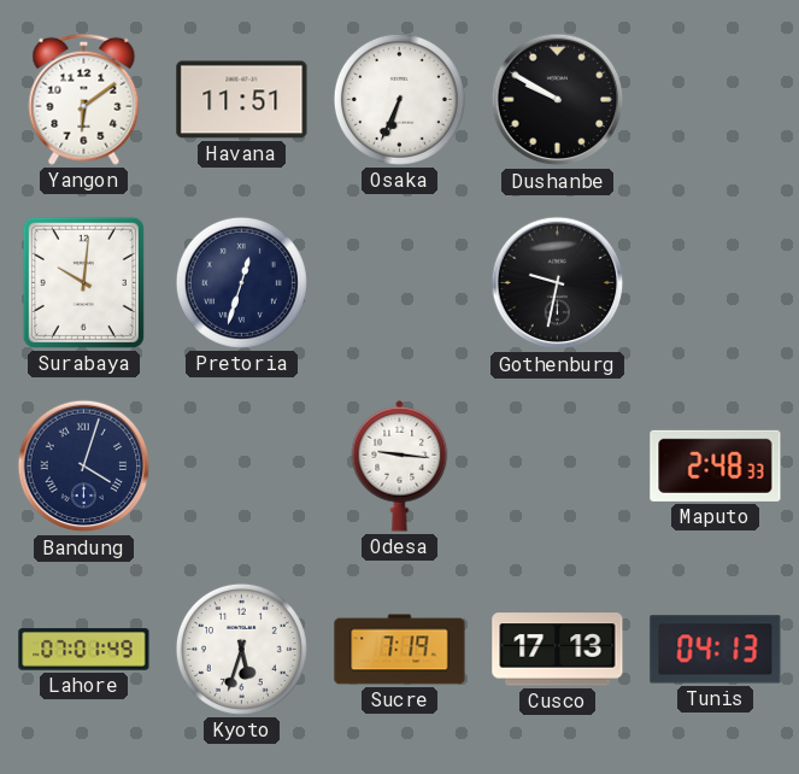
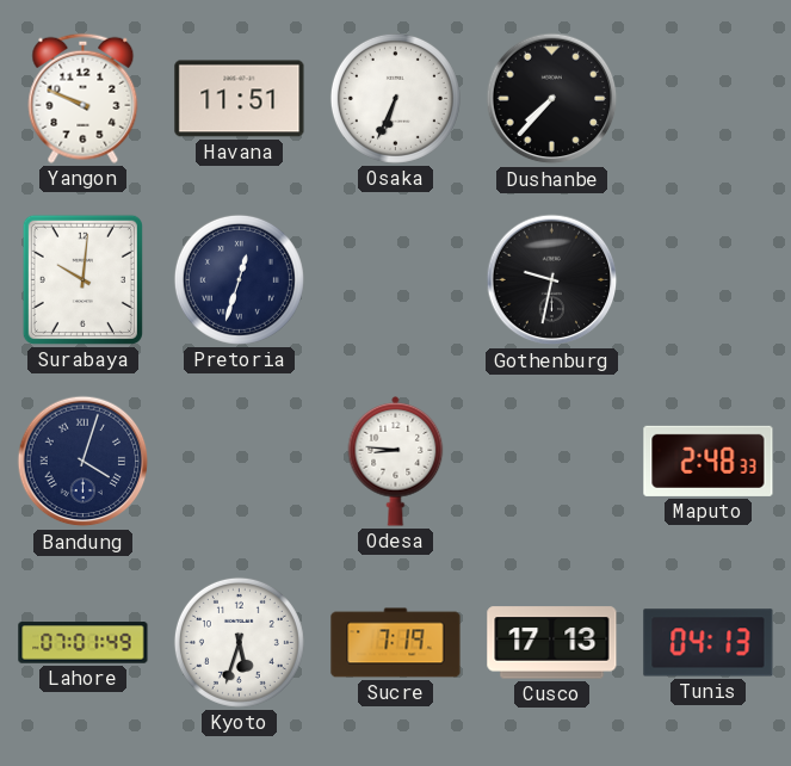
Yangon: 6:09 -> 9:49
Dushanbe: 9:50 -> 7:37
Odesa: 9:16 -> 8:46
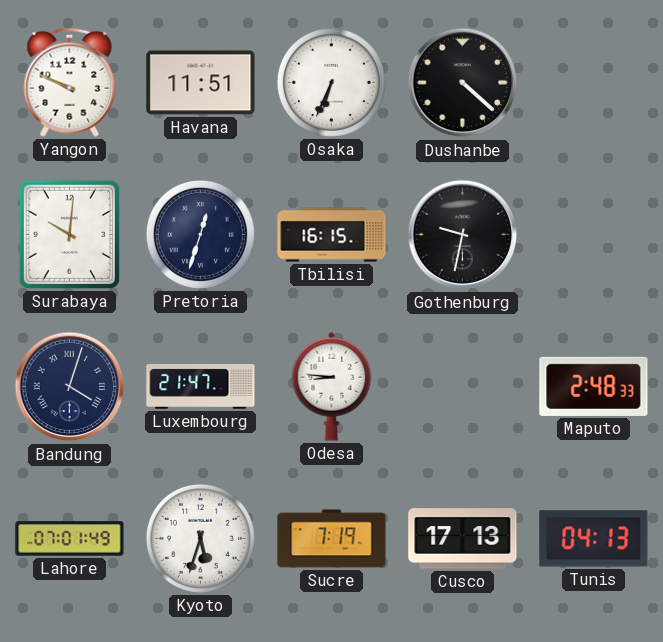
Dushanbe: 7:37 -> 4:22
Tbilisi: none -> 16:15
Luxembourg: none -> 21:47
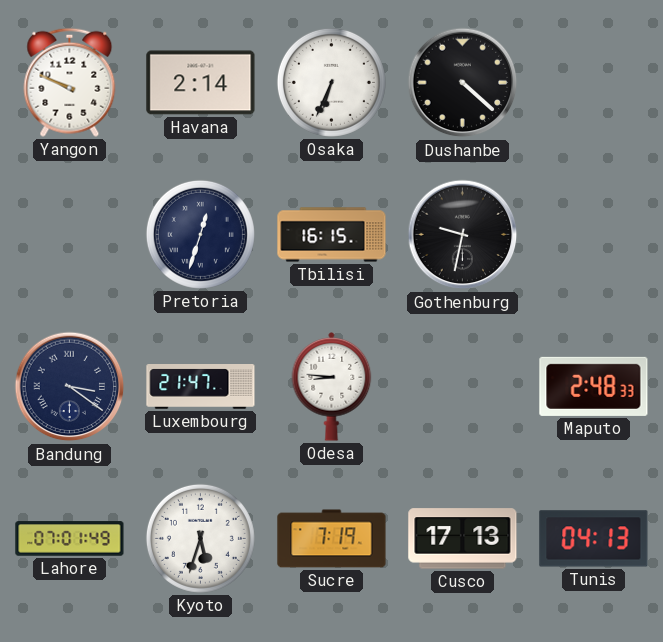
Havana: 11:51 -> 2:14
Surabaya: 10:01 -> none
Bandung: 4:03 -> 3:21
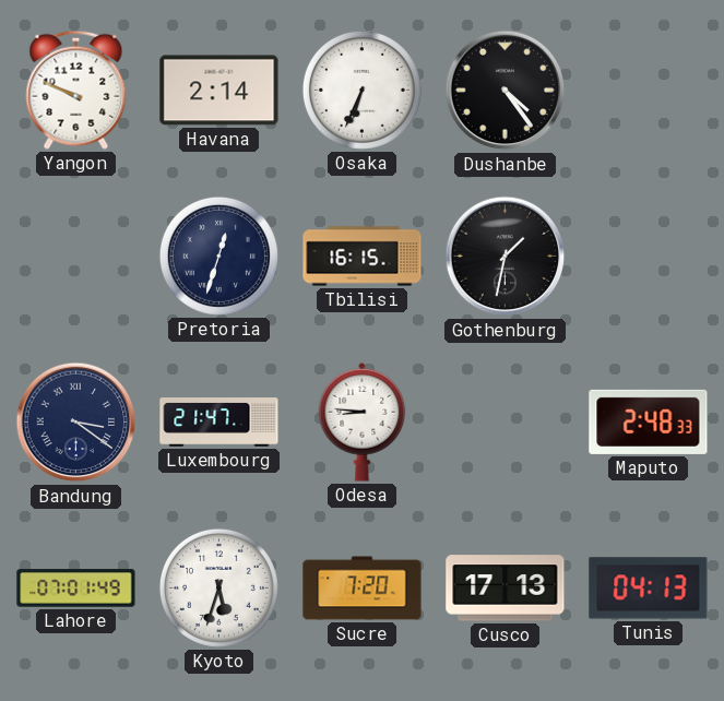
Dushanbe: 4:22 -> 4:24
Gothenburg: 9:32 -> 1:32
Sucre: 7:19 -> 7:20
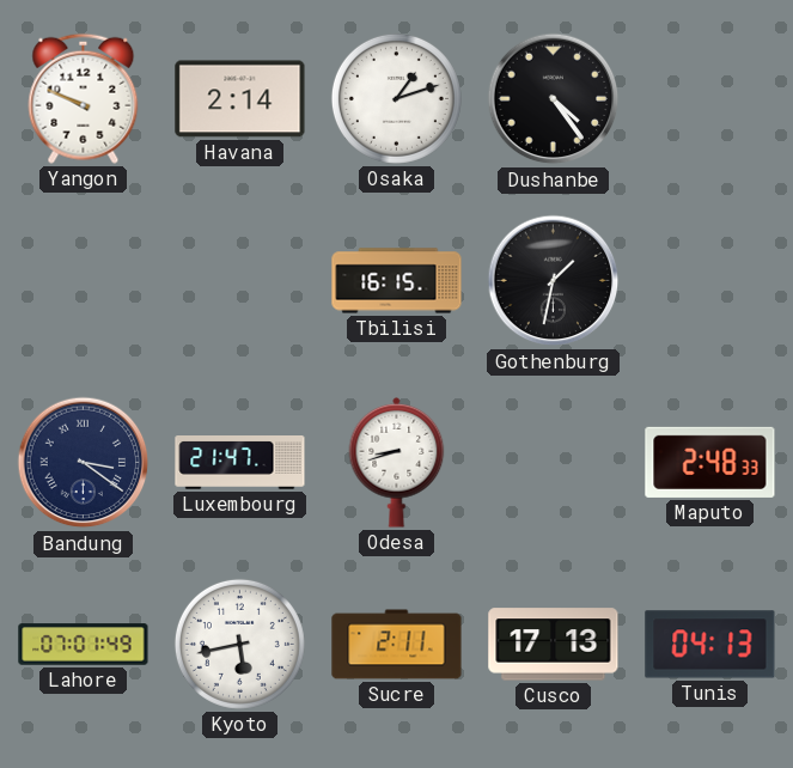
Osaka: 6:34 -> 1:12
Pretoria: 12:33 -> none
Odesa: 8:46 -> 8:42
Kyoto: 5:33 -> 5:43
Sucre: 7:20 -> 2:11
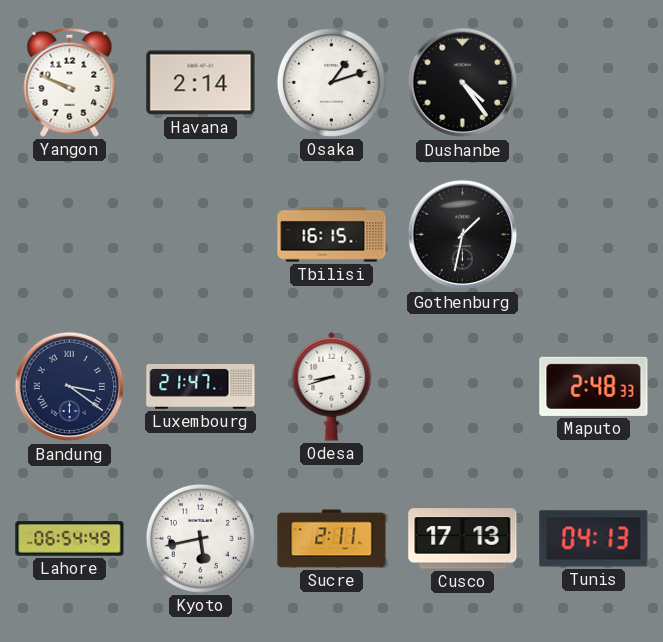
Lahore: 07:01 -> 06:54
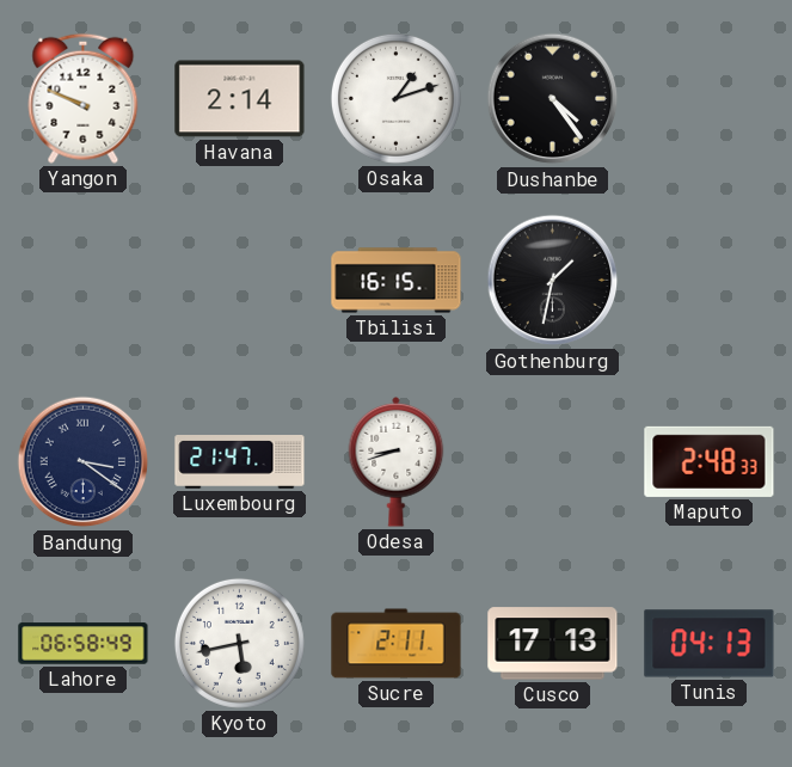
Lahore: 06:54 -> 06:58
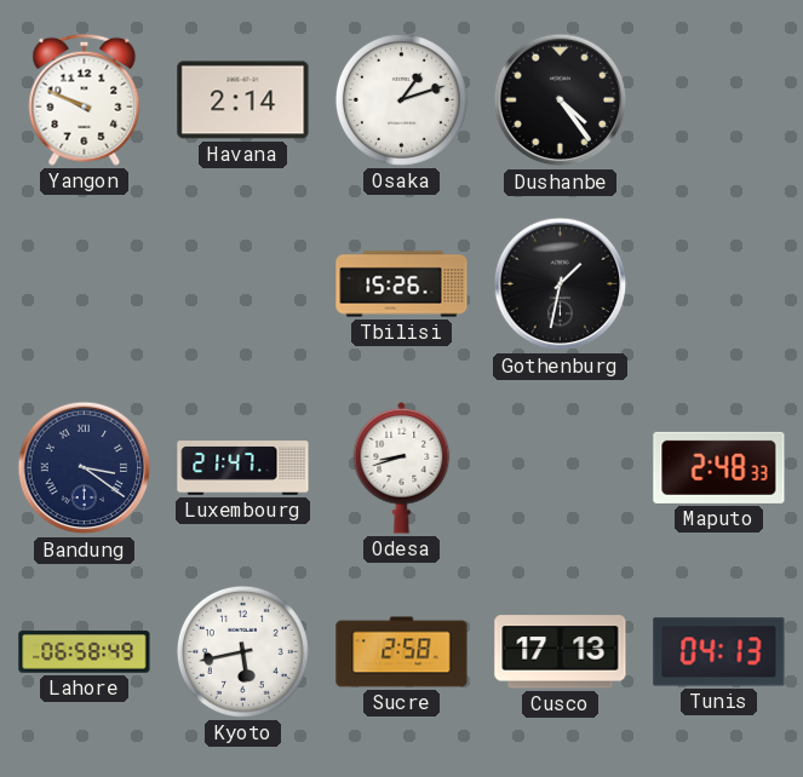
Tbilisi: 16:15 -> 15:26
Sucre: 2:11 -> 2:58
